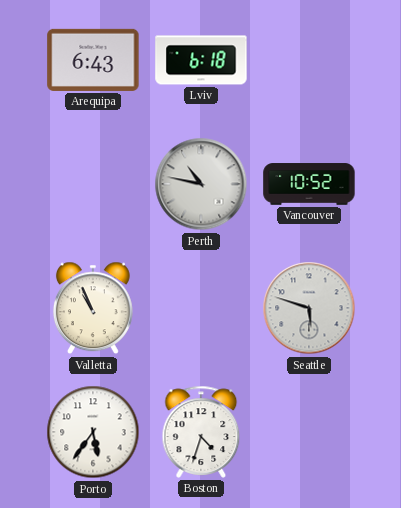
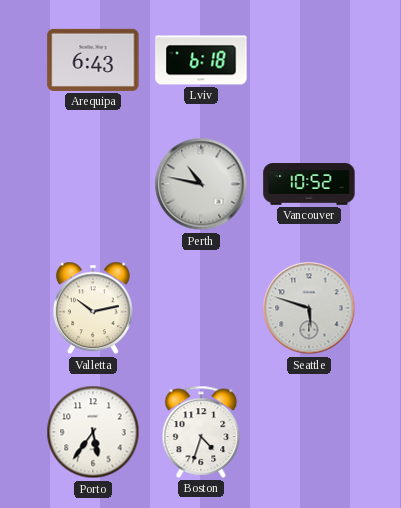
Valletta: 10:56 -> 10:13
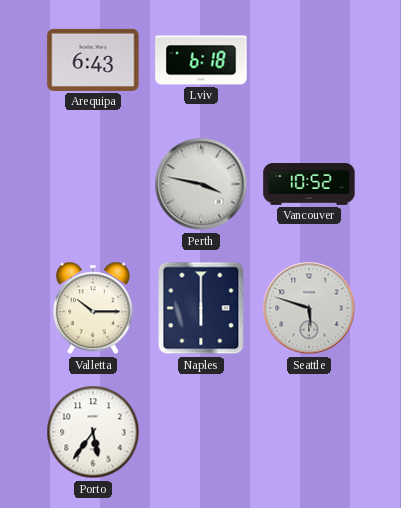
Perth: 10:47 -> 3:47
Valletta: 10:13 -> 10:15
Naples: none -> 6:00
Boston: 4:33 -> none
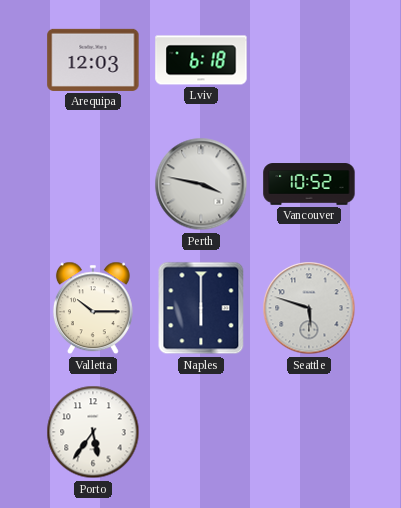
Arequipa: 6:43 -> 12:03
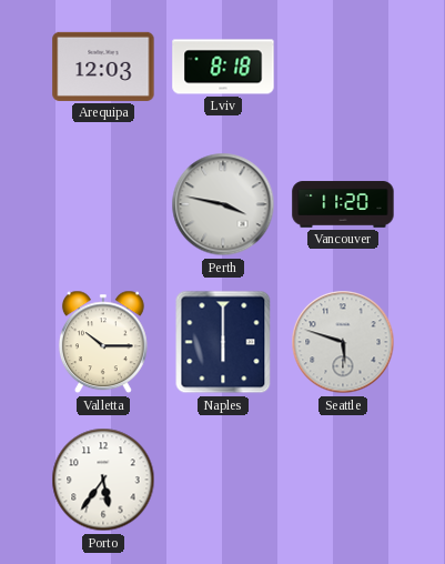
Lviv: 6:18 -> 8:18
Vancouver: 10:52 -> 11:20
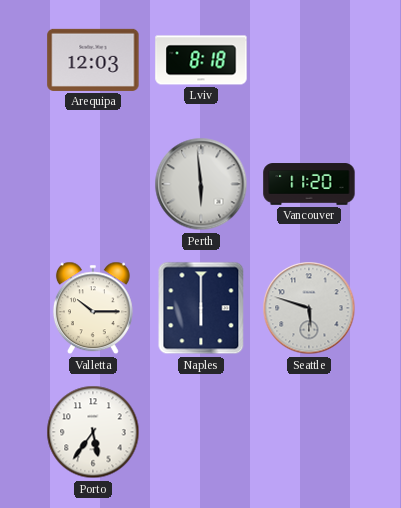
Perth: 3:47 -> 5:59
